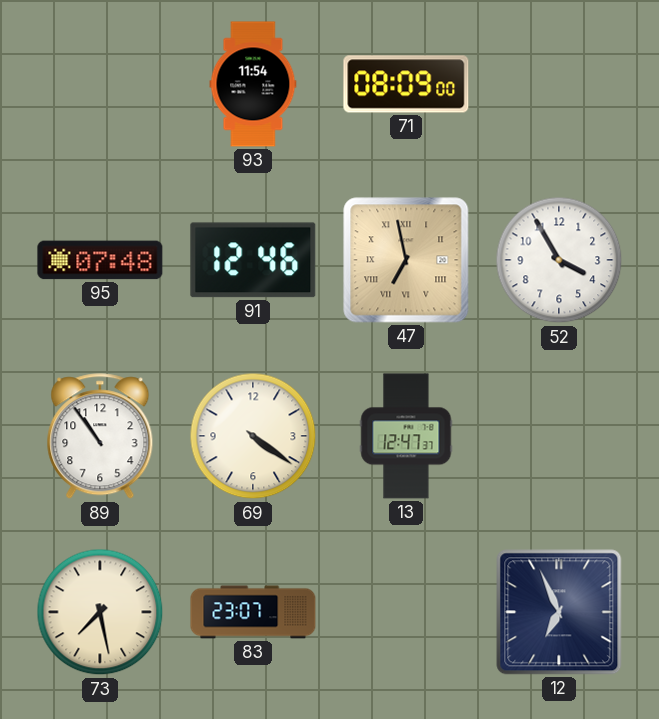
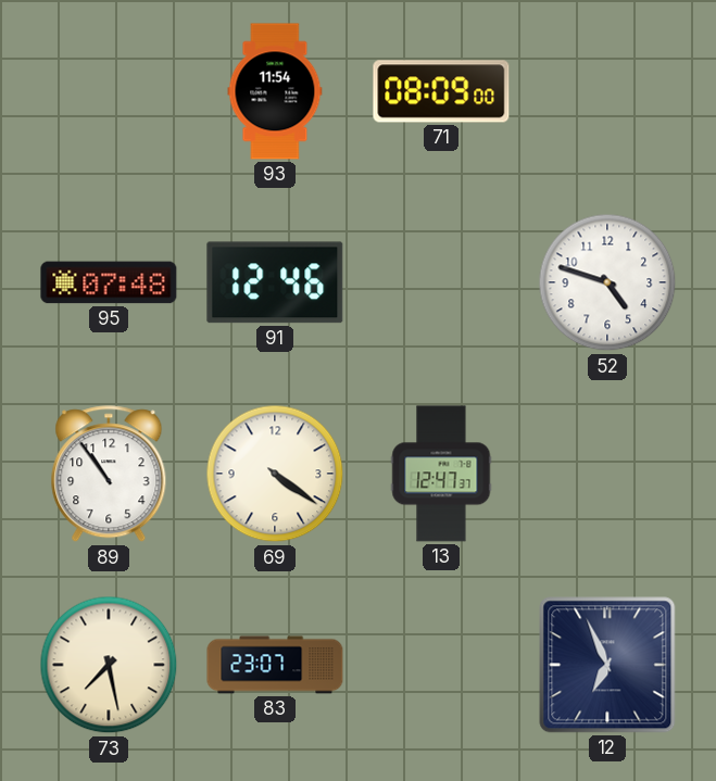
47: 6:58 -> none
52: 3:55 -> 4:48
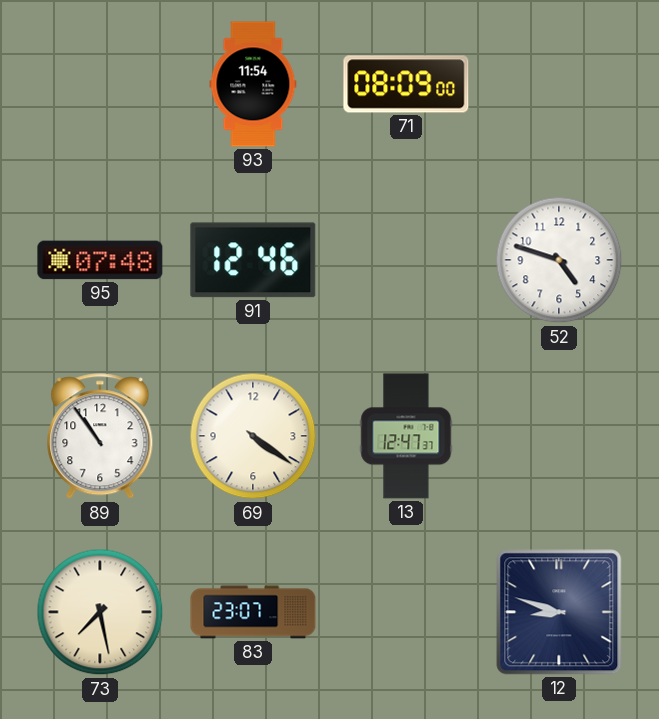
12: 6:56 -> 8:48
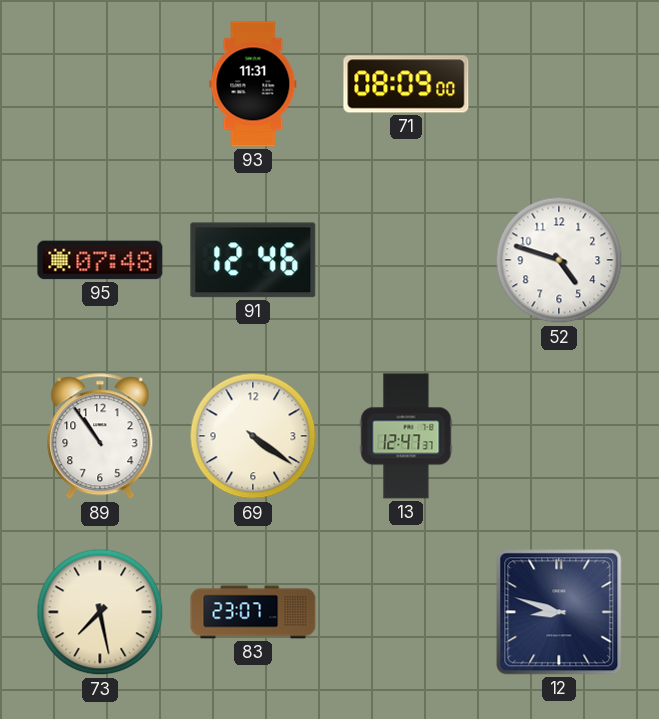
93: 11:54 -> 11:31
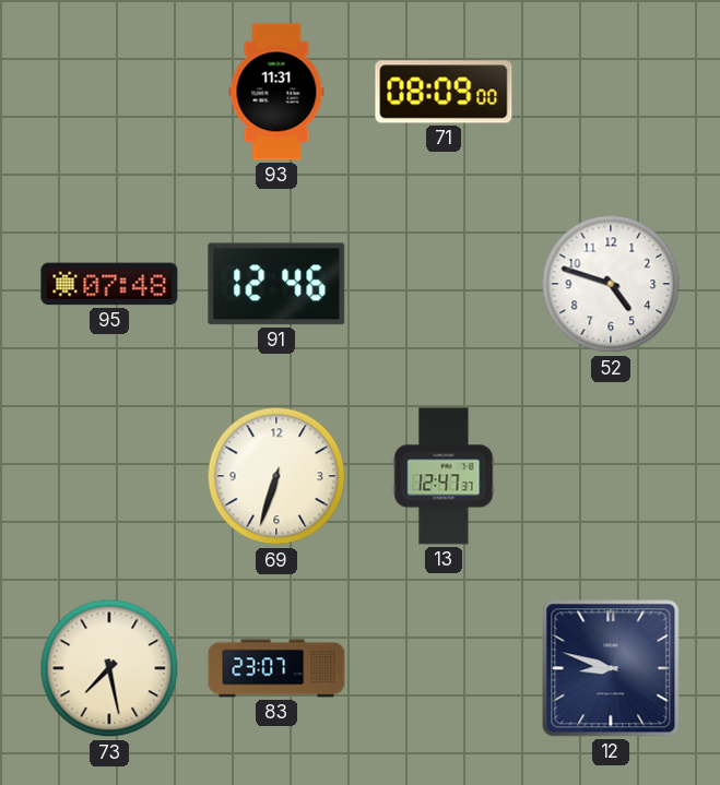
89: 10:54 -> none
69: 4:21 -> 6:33
